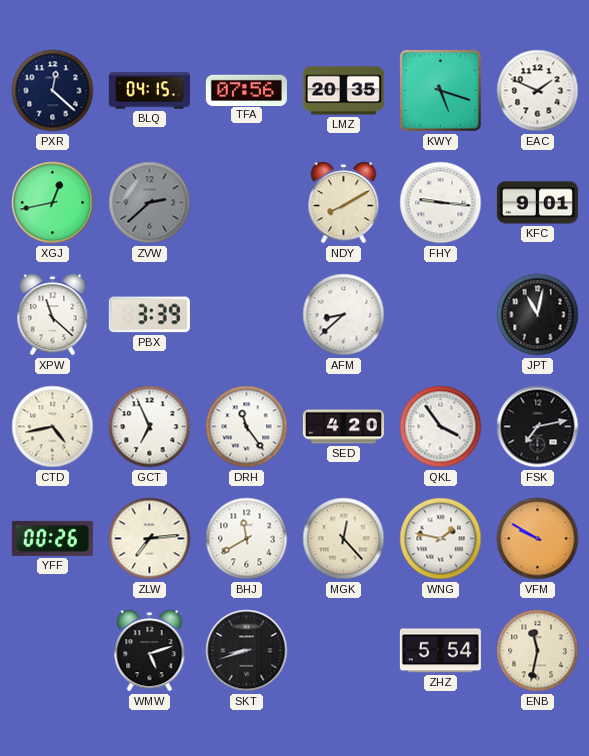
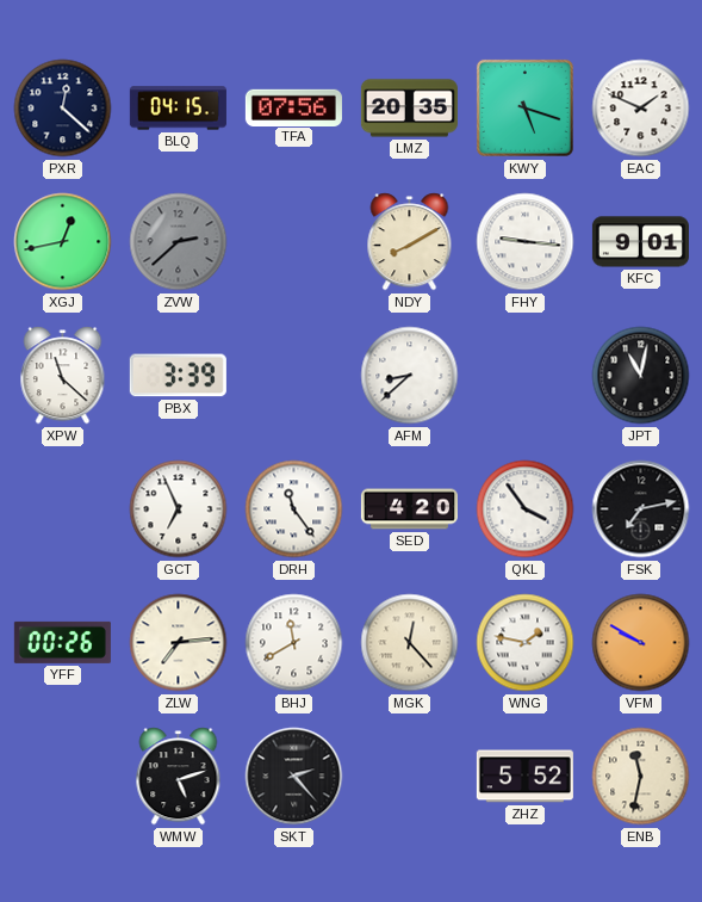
CTD: 4:43 -> none
SKT: 8:42 -> 2:23
ZHZ: 5:54 -> 5:52
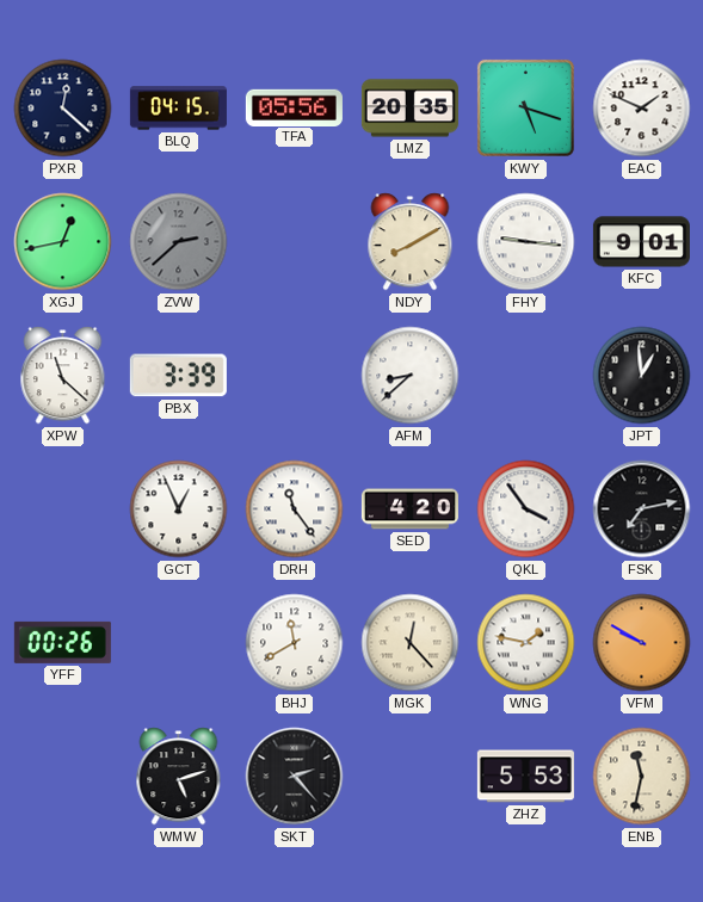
TFA: 07:56 -> 05:56
JPT: 11:02 -> 12:59
GCT: 6:56 -> 12:56
ZLW: 7:14 -> none
ZHZ: 5:52 -> 5:53
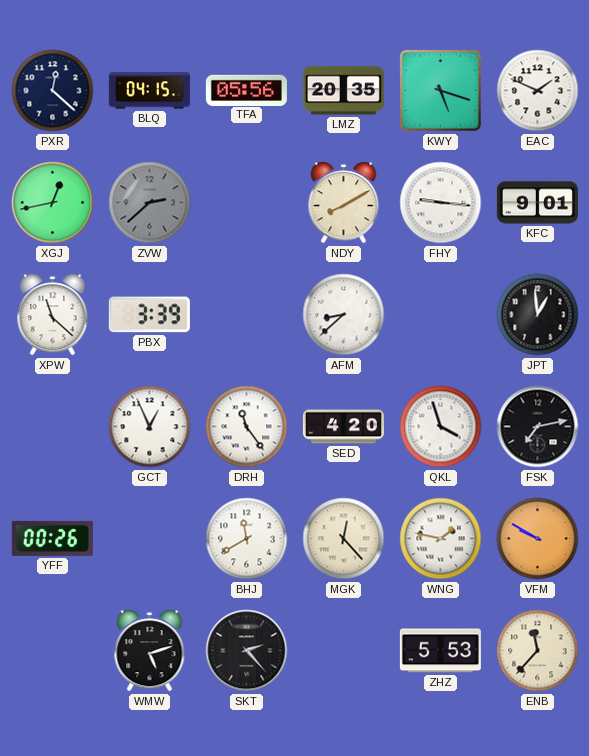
QKL: 3:54 -> 3:57
ENB: 11:32 -> 11:37
